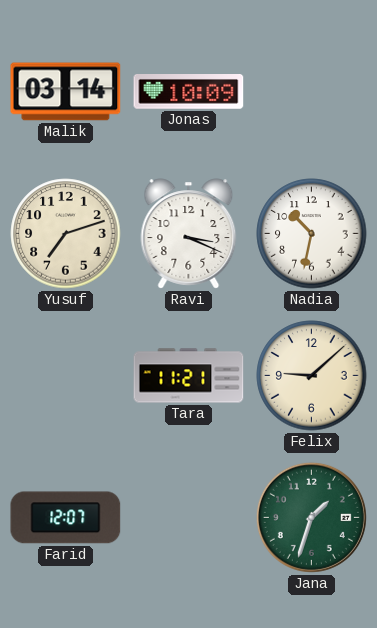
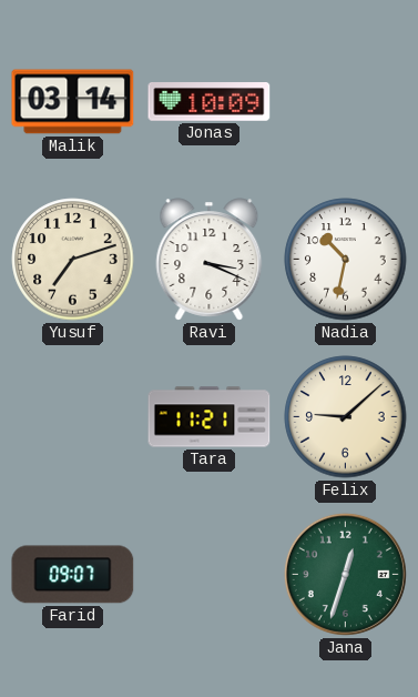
Farid: 12:07 -> 09:07
Jana: 1:33 -> 12:33
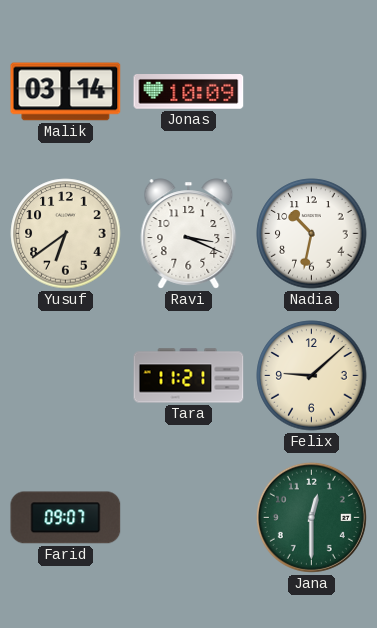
Yusuf: 7:12 -> 6:39
Jana: 12:33 -> 12:30
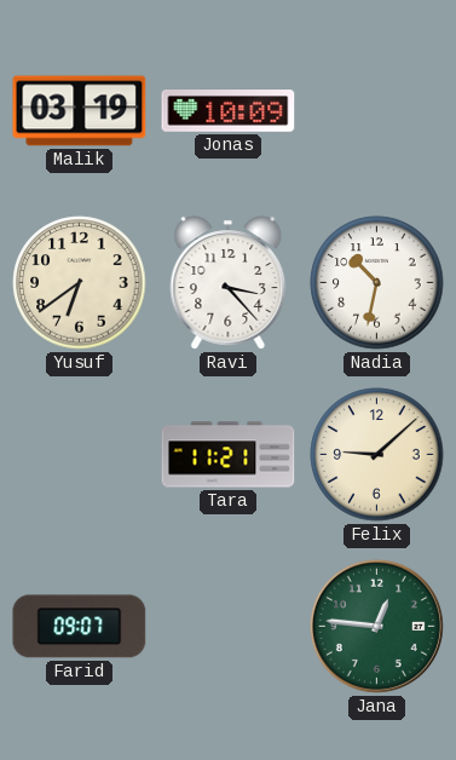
Malik: 03:14 -> 03:19
Ravi: 3:19 -> 3:23
Jana: 12:30 -> 12:46
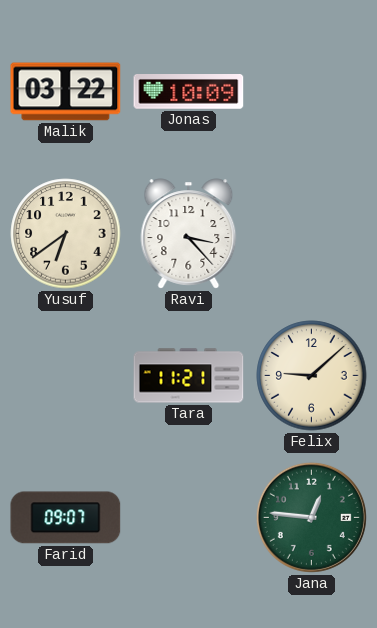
Malik: 03:19 -> 03:22
Nadia: 10:32 -> none
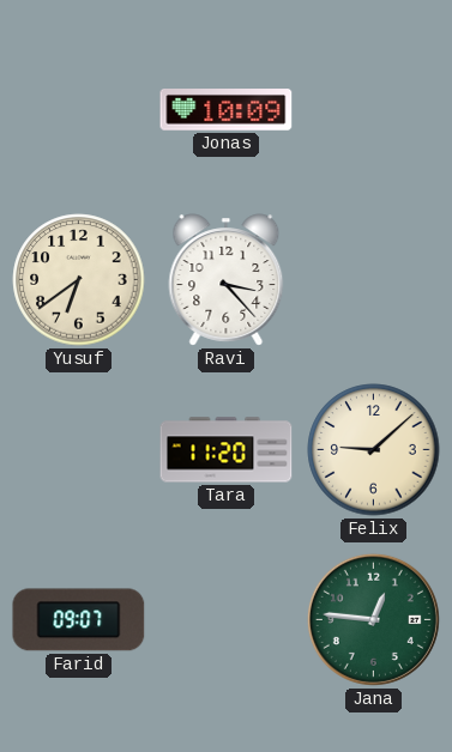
Malik: 03:22 -> none
Tara: 11:21 -> 11:20
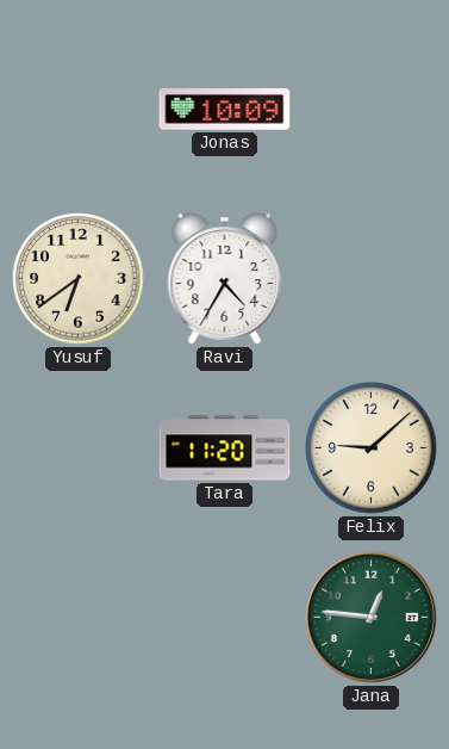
Ravi: 3:23 -> 4:35
Farid: 09:07 -> none
